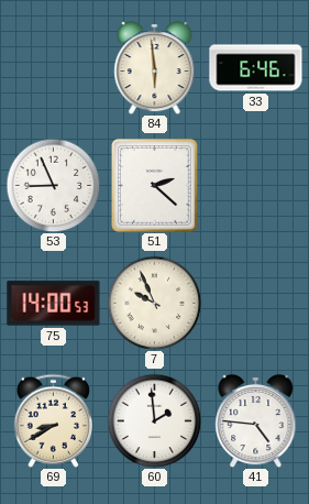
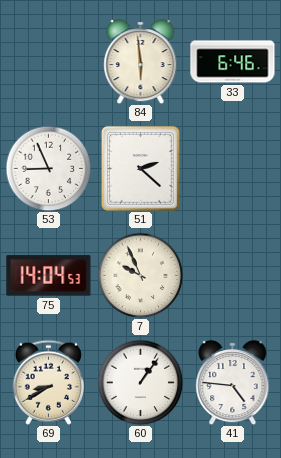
75: 14:00 -> 14:04
60: 1:59 -> 1:06
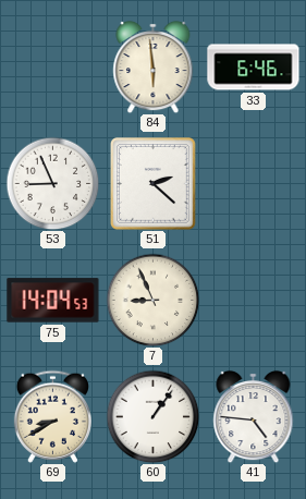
7: 9:56 -> 8:56
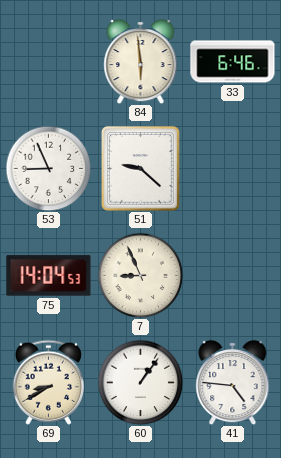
51: 2:22 -> 9:22
